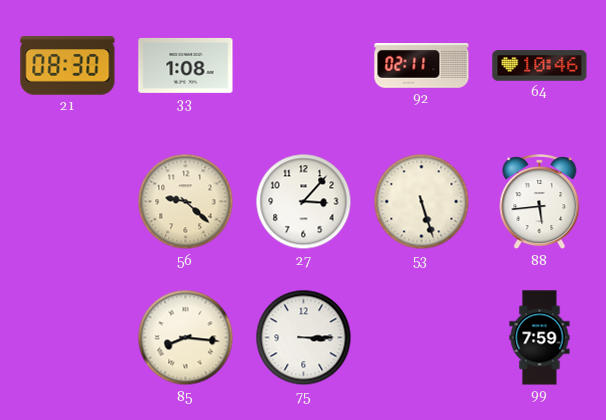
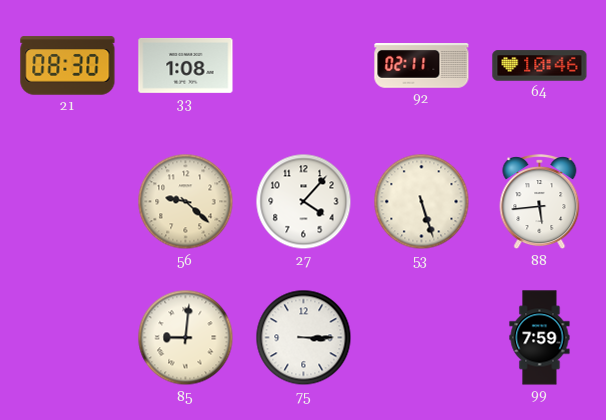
27: 3:07 -> 4:07
85: 8:16 -> 9:01
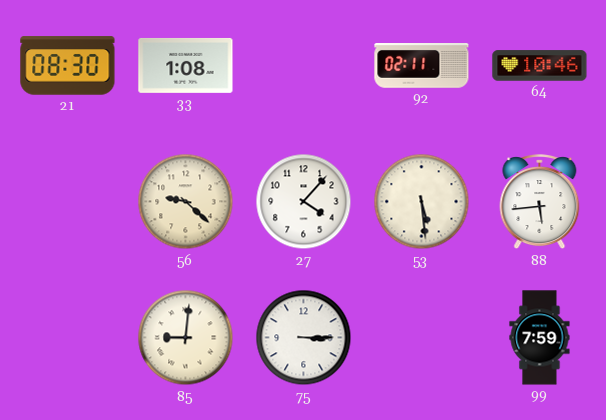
53: 5:27 -> 5:29
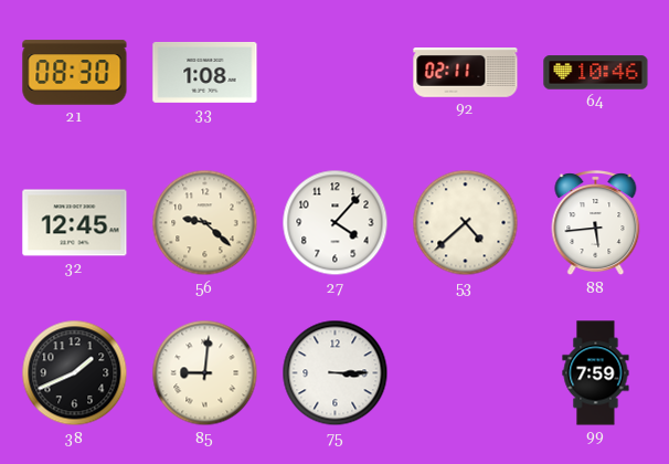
32: none -> 12:45
53: 5:29 -> 4:38
38: none -> 1:41
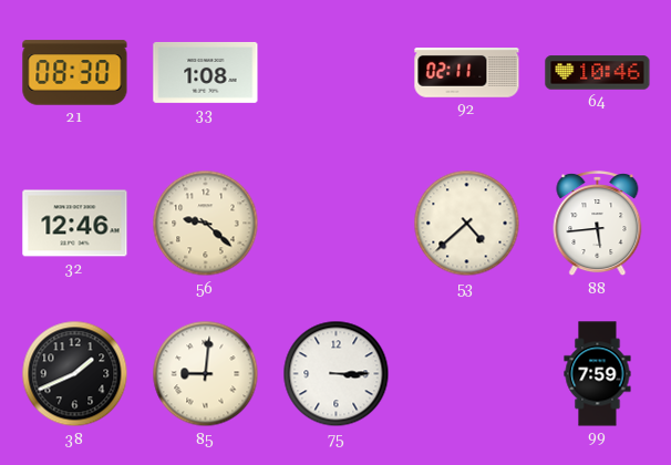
32: 12:45 -> 12:46
27: 4:07 -> none
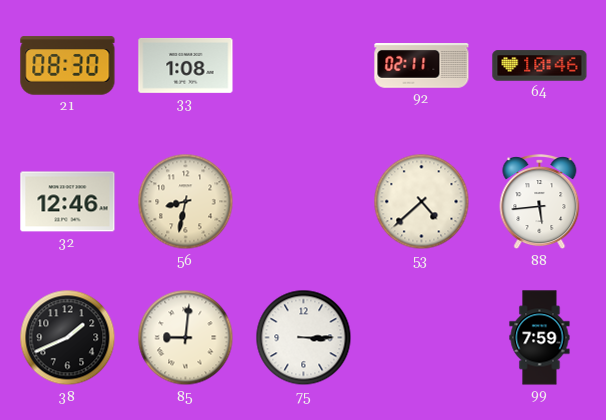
56: 9:22 -> 8:32
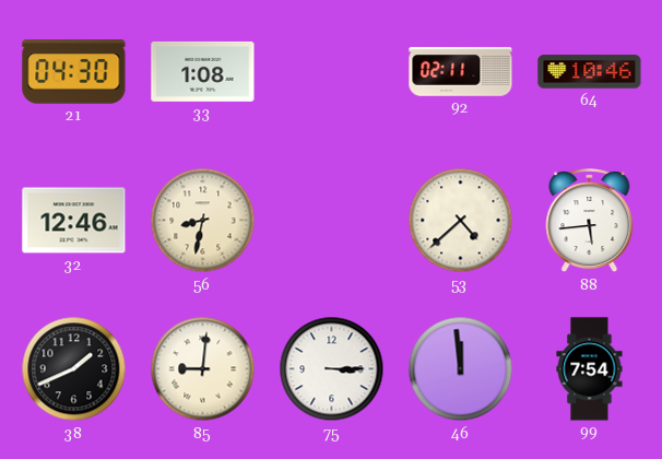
21: 08:30 -> 04:30
46: none -> 11:59
99: 7:59 -> 7:54
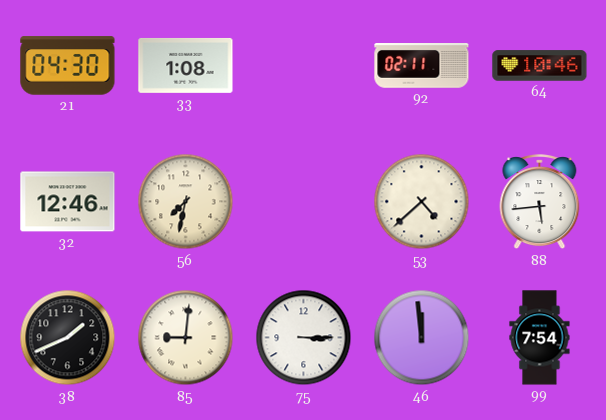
56: 8:32 -> 7:32
